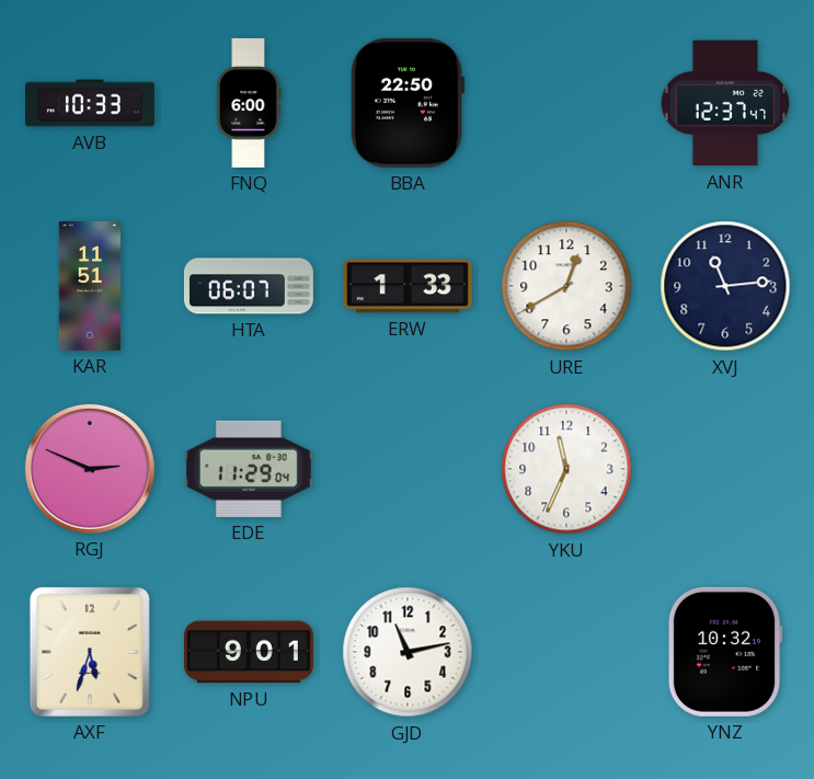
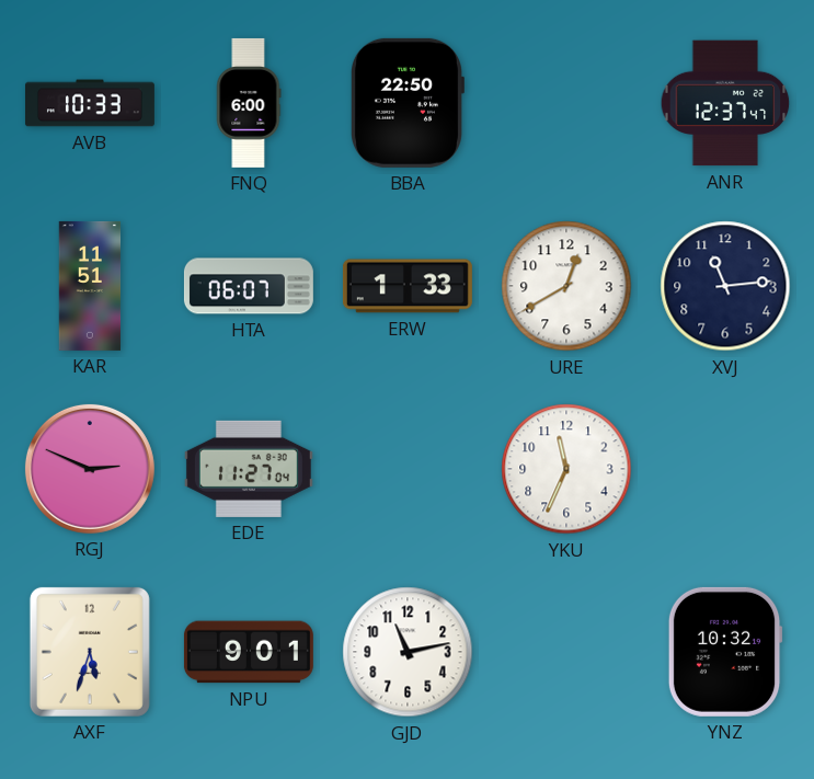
EDE: 11:29 -> 11:27
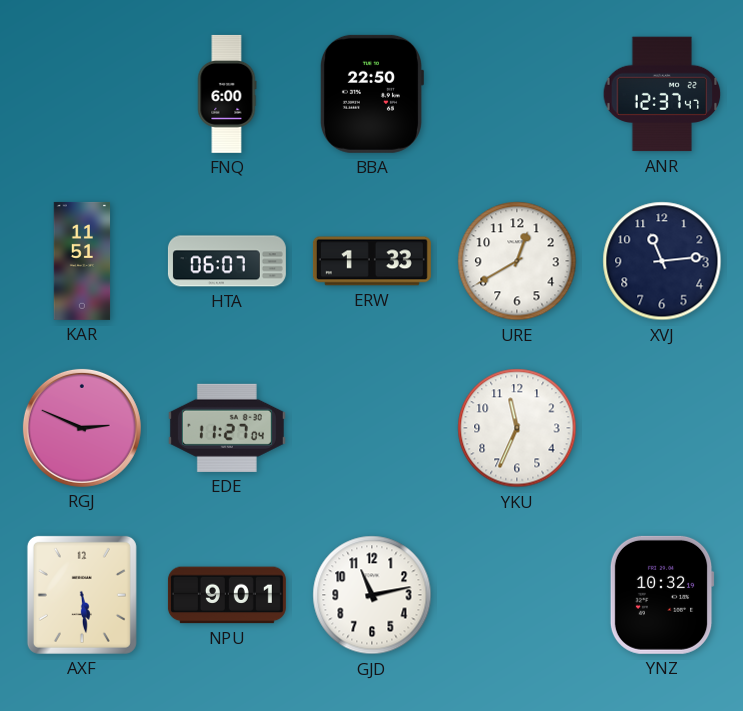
AVB: 10:33 -> none
AXF: 5:33 -> 5:29
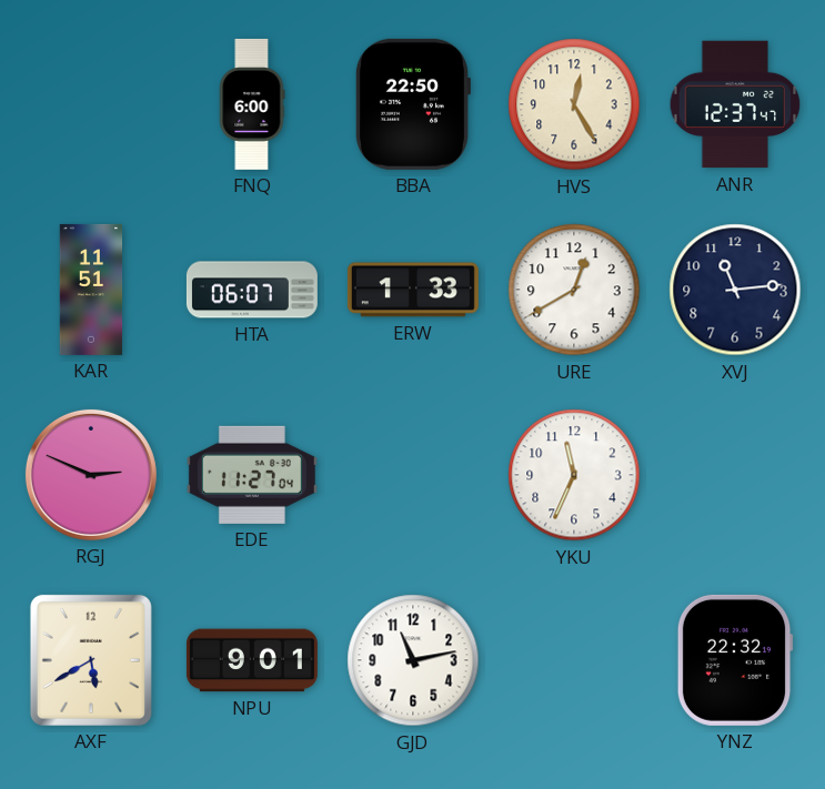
HVS: none -> 12:25
AXF: 5:29 -> 5:40
YNZ: 10:32 -> 22:32
